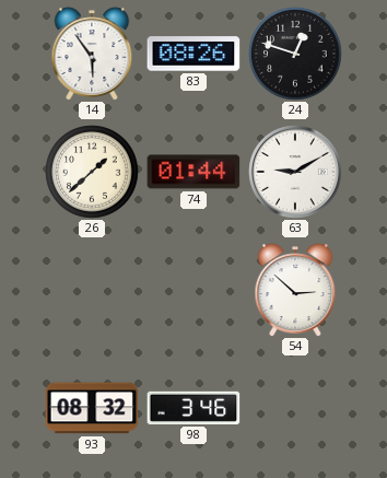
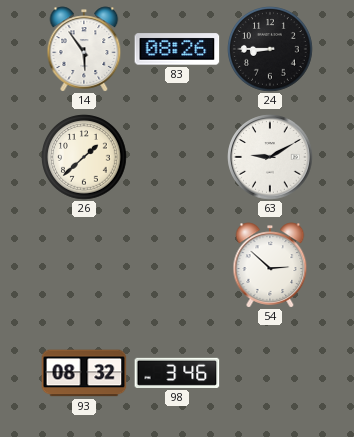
24: 12:48 -> 8:45
74: 01:44 -> none
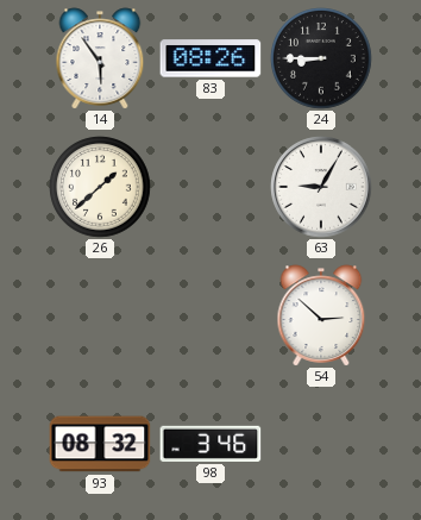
63: 9:10 -> 9:05
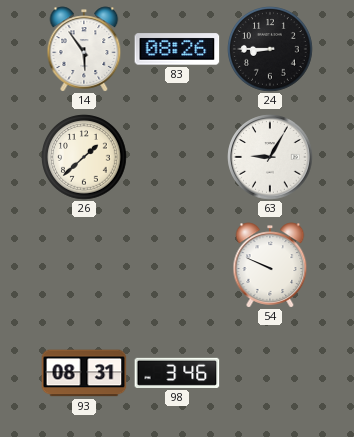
54: 2:52 -> 9:49
93: 08:32 -> 08:31
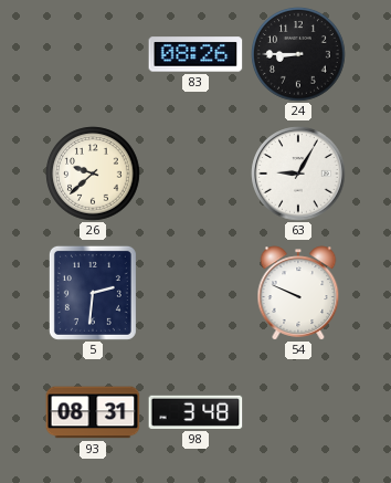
14: 5:54 -> none
26: 1:38 -> 9:38
5: none -> 2:31
98: 3:46 -> 3:48
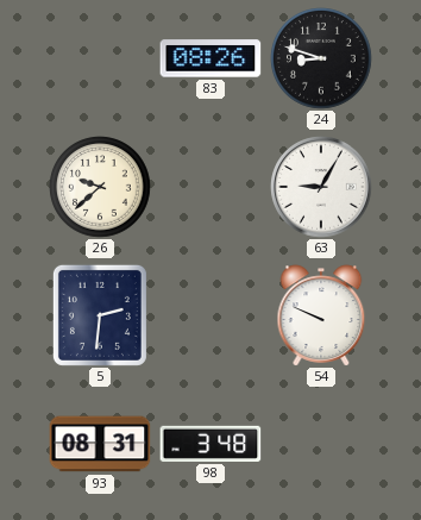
24: 8:45 -> 8:48
